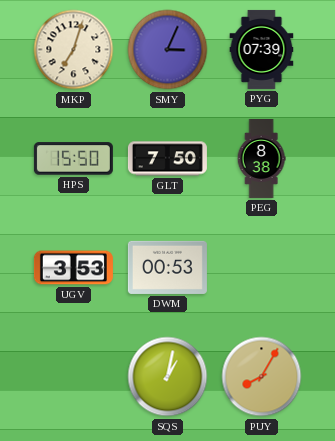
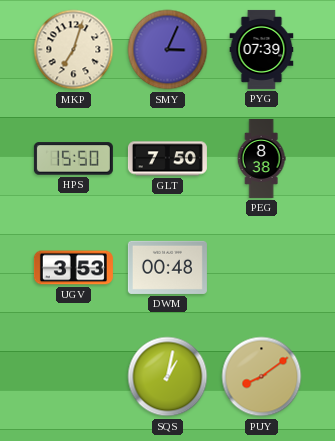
DWM: 00:53 -> 00:48
PUY: 8:05 -> 8:09
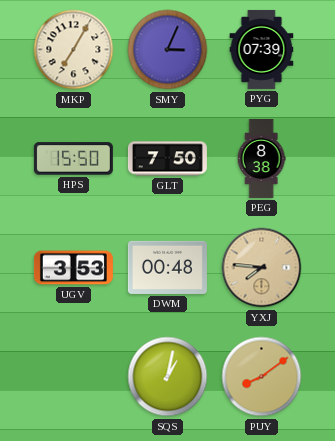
MKP: 7:03 -> 7:05
YXJ: none -> 7:46
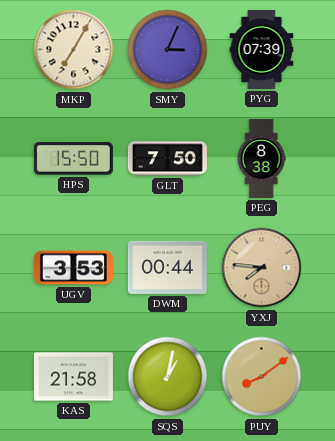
DWM: 00:48 -> 00:44
KAS: none -> 21:58
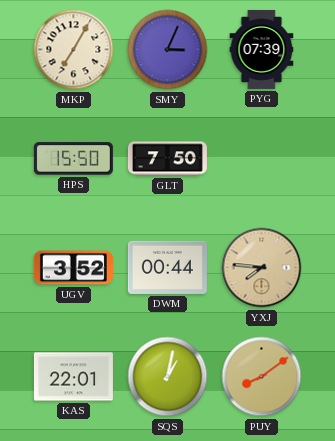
PEG: 8:38 -> none
UGV: 3:53 -> 3:52
KAS: 21:58 -> 22:01
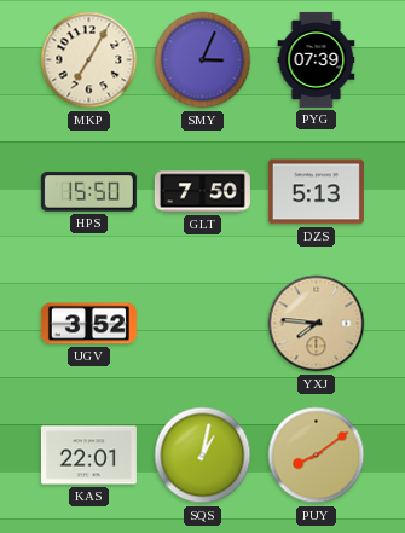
DZS: none -> 5:13
DWM: 00:44 -> none
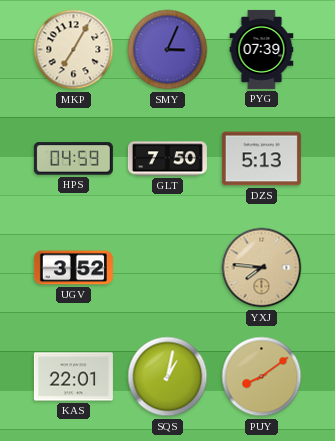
HPS: 15:50 -> 04:59
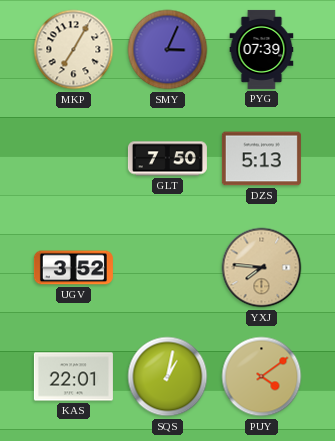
HPS: 04:59 -> none
PUY: 8:09 -> 4:09
